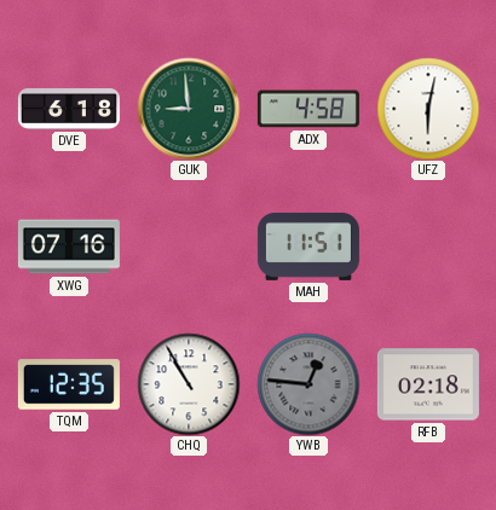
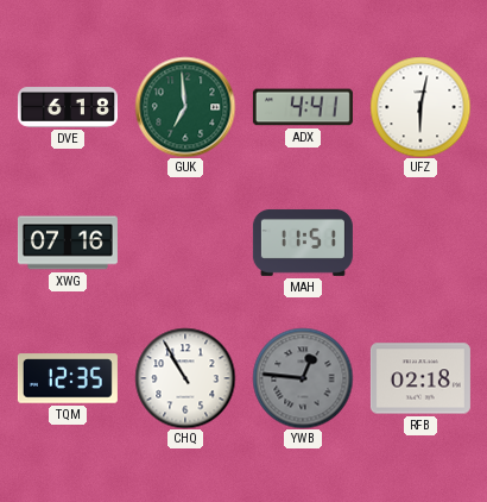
GUK: 8:59 -> 6:59
ADX: 4:58 -> 4:41
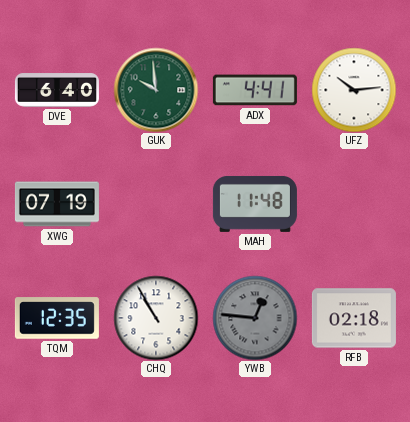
DVE: 6:18 -> 6:40
GUK: 6:59 -> 9:59
UFZ: 6:02 -> 10:14
XWG: 07:16 -> 07:19
MAH: 11:51 -> 11:48
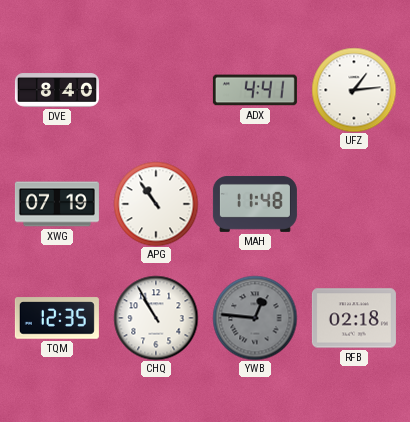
DVE: 6:40 -> 8:40
GUK: 9:59 -> none
UFZ: 10:14 -> 1:14
APG: none -> 10:54
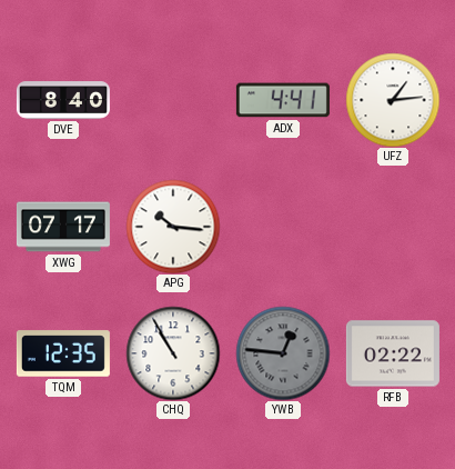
XWG: 07:19 -> 07:17
APG: 10:54 -> 10:16
MAH: 11:48 -> none
RFB: 02:18 -> 02:22
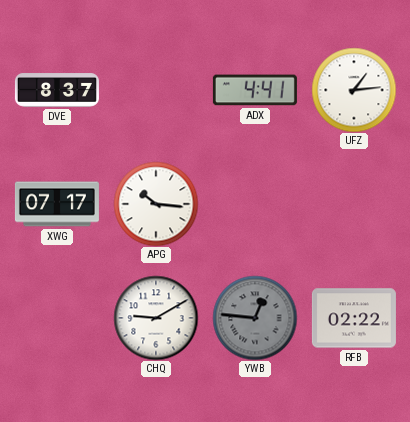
DVE: 8:40 -> 8:37
TQM: 12:35 -> none
CHQ: 10:55 -> 9:10
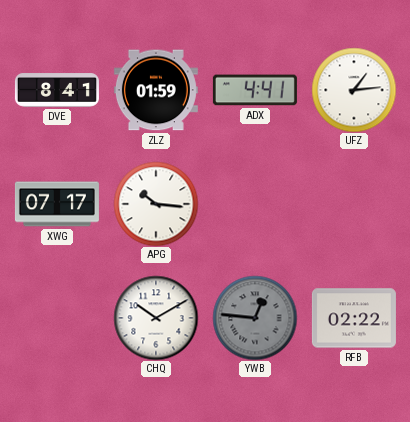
DVE: 8:37 -> 8:41
ZLZ: none -> 01:59
CHQ: 9:10 -> 10:10
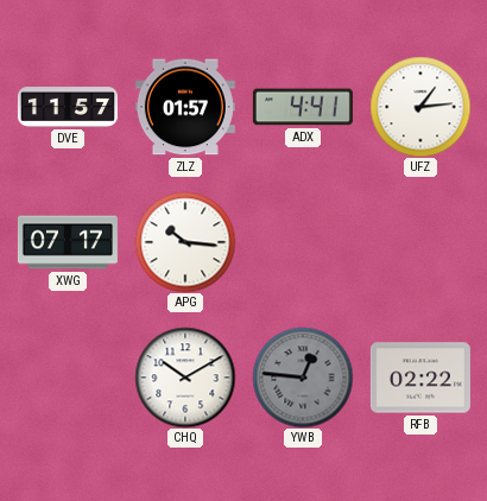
DVE: 8:41 -> 11:57
ZLZ: 01:59 -> 01:57
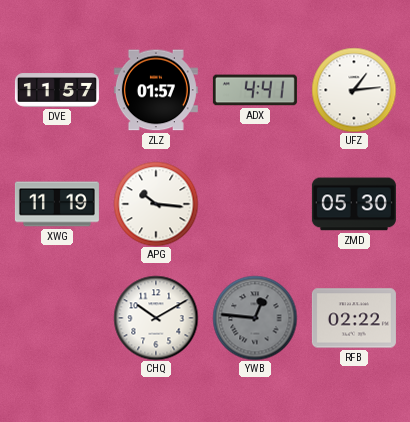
XWG: 07:17 -> 11:19
ZMD: none -> 05:30
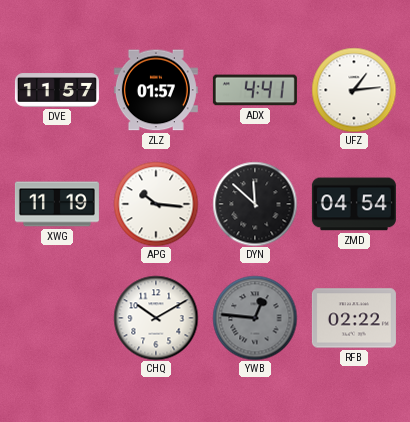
DYN: none -> 11:52
ZMD: 05:30 -> 04:54
